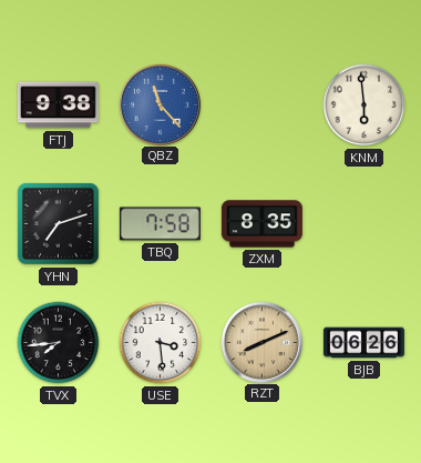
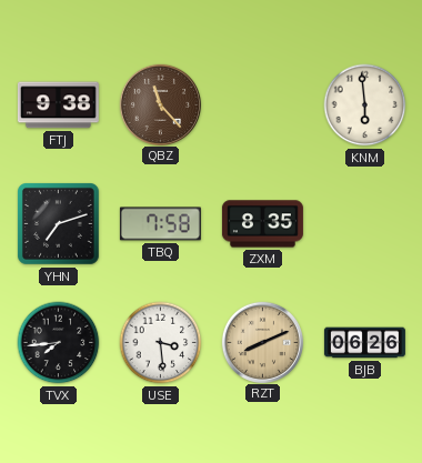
QBZ dial: blue -> brown
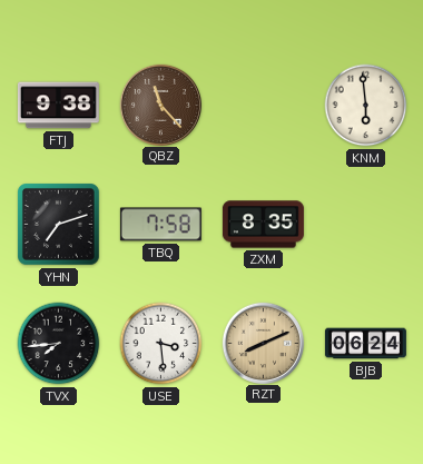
BJB: 06:26 -> 06:24
